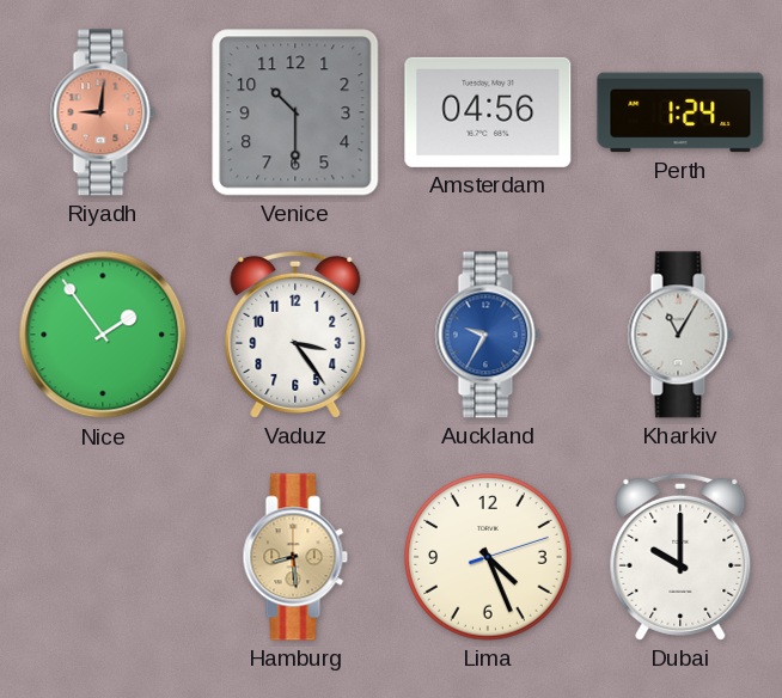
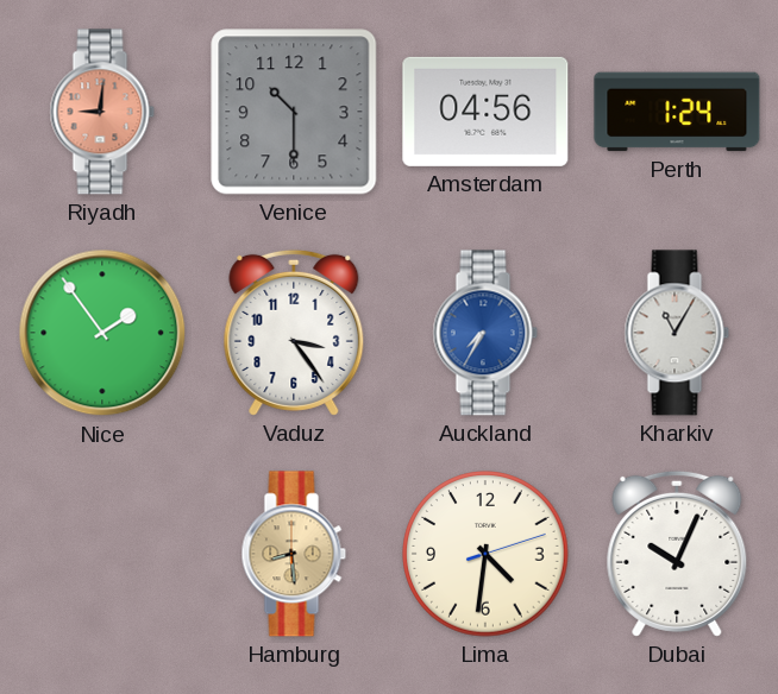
Auckland: 9:35 -> 7:35
Lima: 4:26 -> 4:31
Dubai: 10:00 -> 10:04
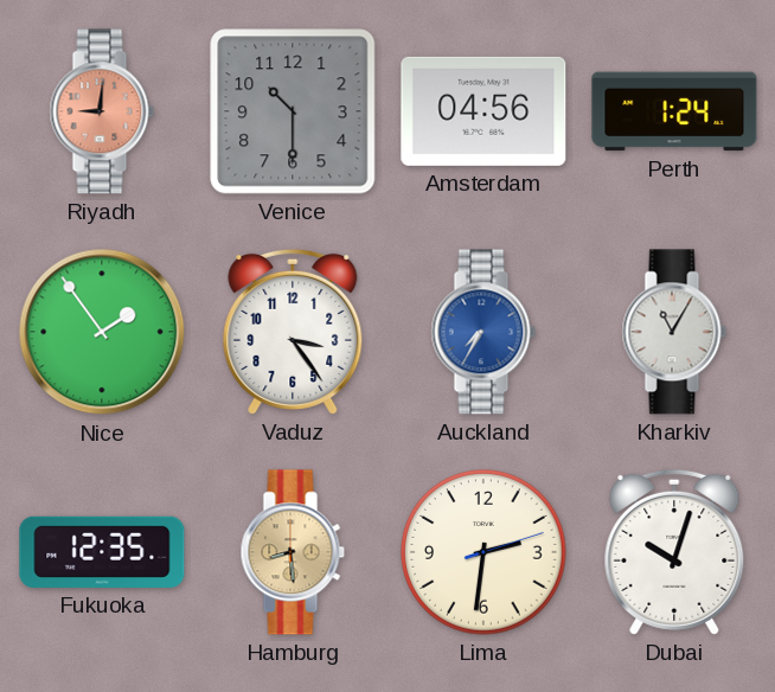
Fukuoka: none -> 12:35
Lima: 4:31 -> 2:31
Dubai: 10:04 -> 10:03
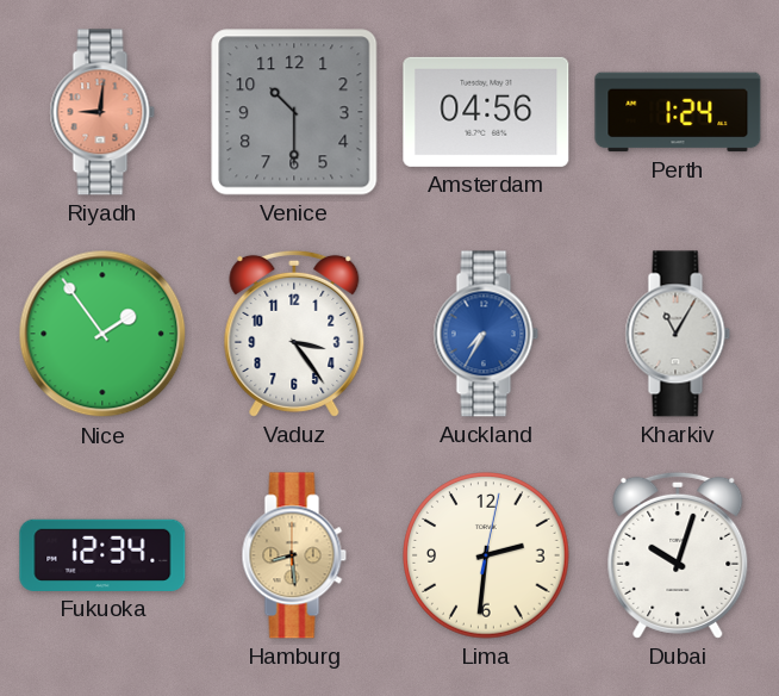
Fukuoka: 12:35 -> 12:34
Lima: 2:31:12 -> 2:31:02
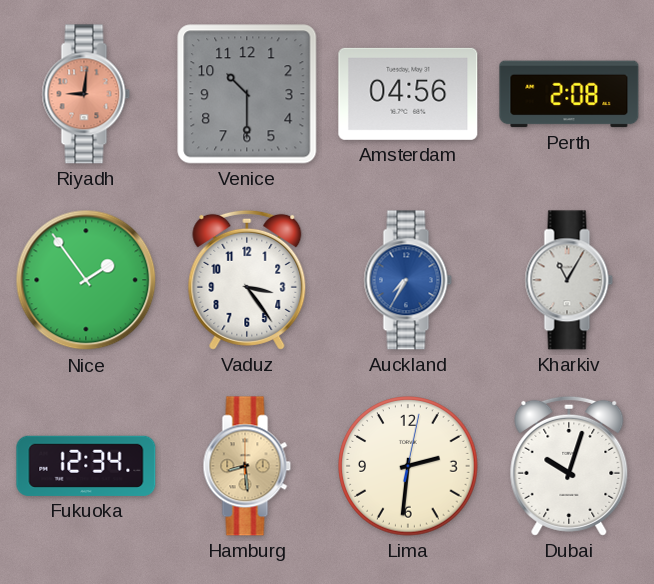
Perth: 1:24 -> 2:08
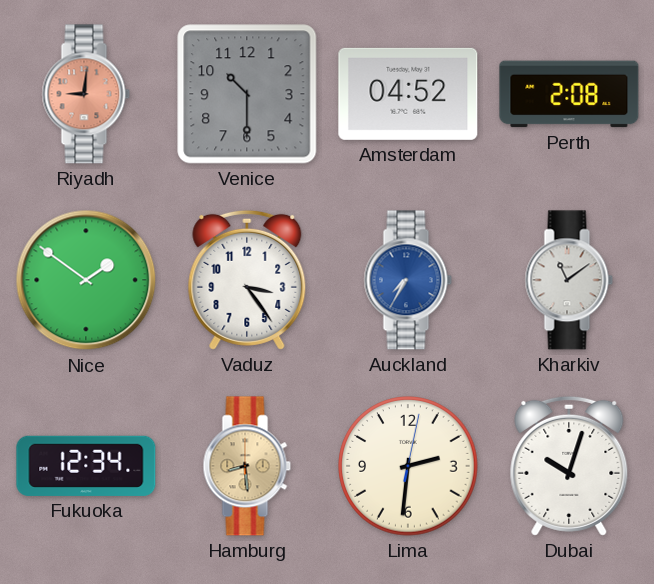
Amsterdam: 04:56 -> 04:52
Nice: 1:54 -> 1:51
Kharkiv: 11:05 -> 11:09
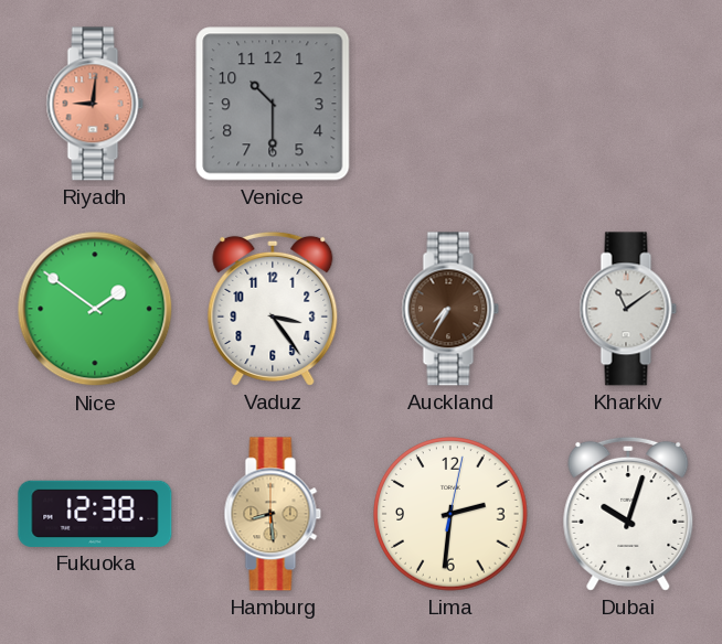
Amsterdam: 04:52 -> none
Perth: 2:08 -> none
Auckland dial: blue -> brown
Fukuoka: 12:34 -> 12:38
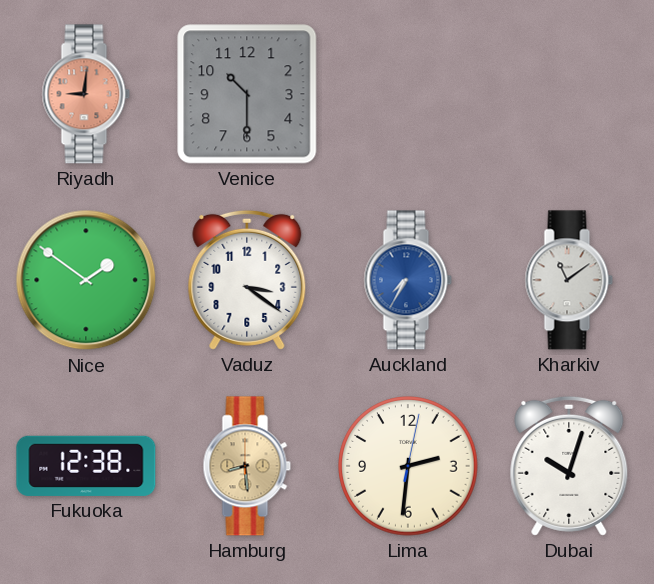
Vaduz: 3:24 -> 3:21
Auckland dial: brown -> blue
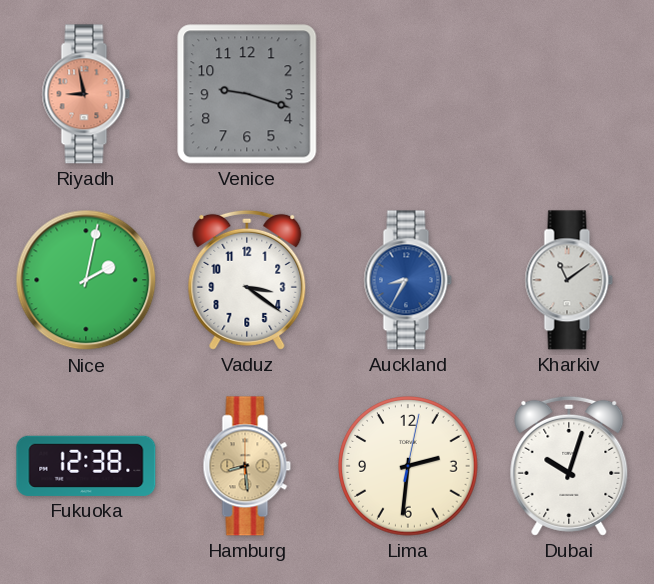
Riyadh: 9:01 -> 8:58
Venice: 10:30 -> 9:18
Nice: 1:51 -> 2:02
Auckland: 7:35 -> 8:35
